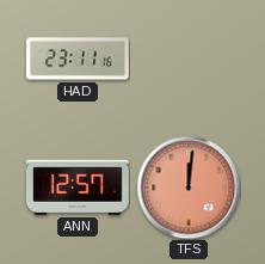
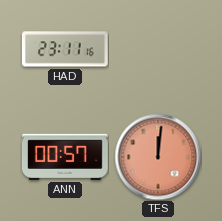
ANN: 12:57 -> 00:57
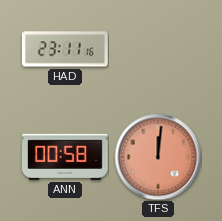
ANN: 00:57 -> 00:58
